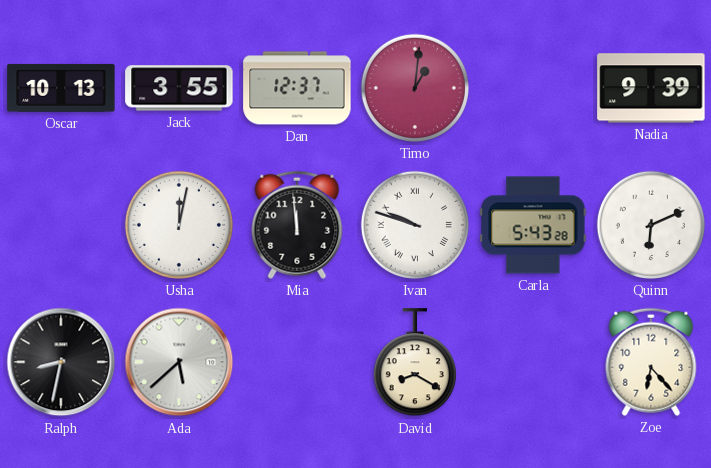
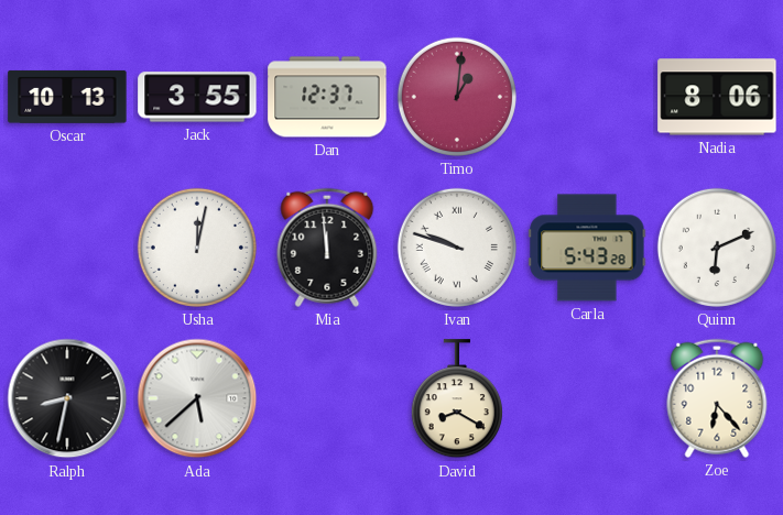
Nadia: 9:39 -> 8:06
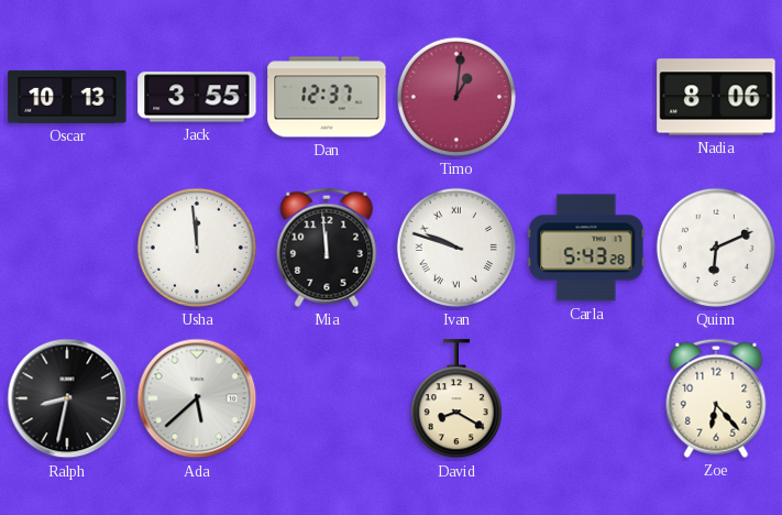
Usha: 12:02 -> 11:59
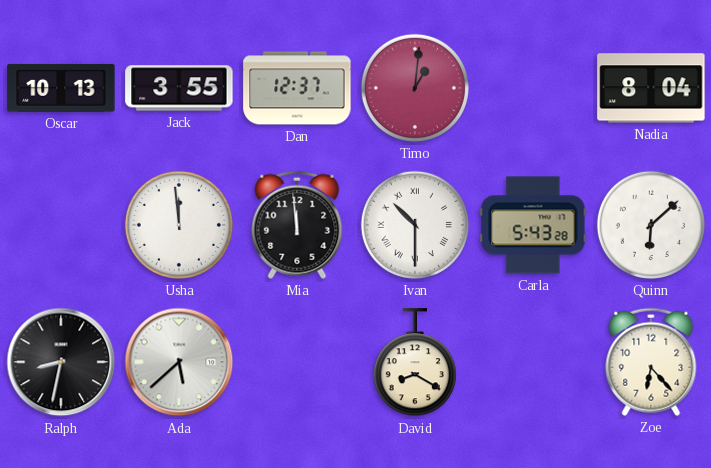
Nadia: 8:06 -> 8:04
Ivan: 9:48 -> 10:30
Quinn: 6:11 -> 6:08
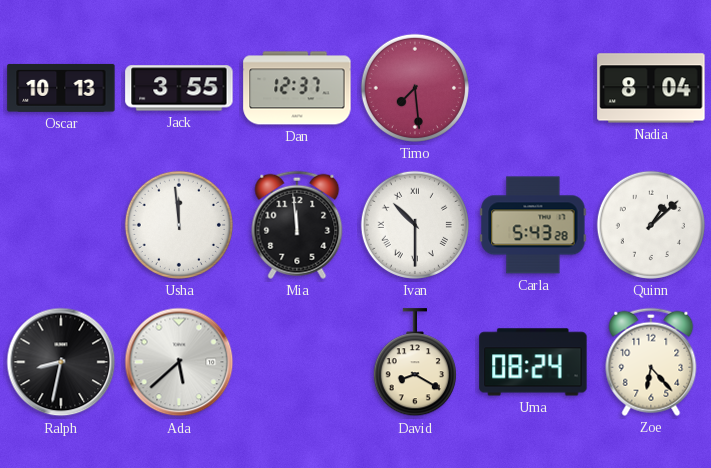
Timo: 1:01 -> 7:29
Quinn: 6:08 -> 1:08
Uma: none -> 08:24
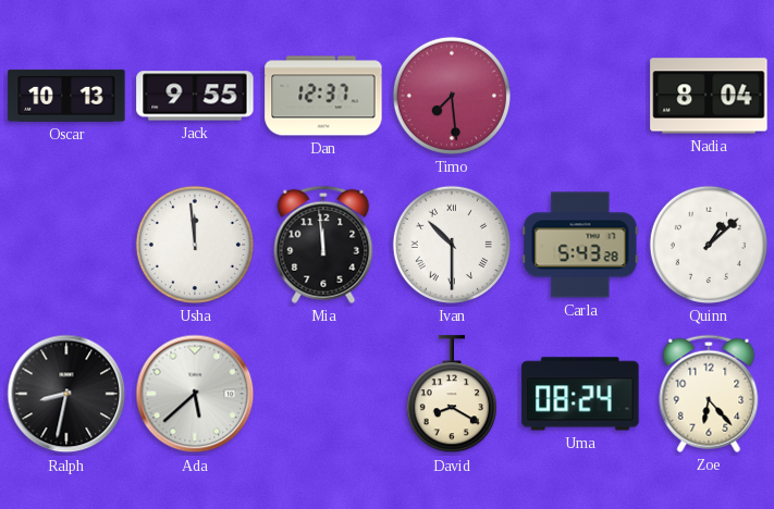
Jack: 3:55 -> 9:55
